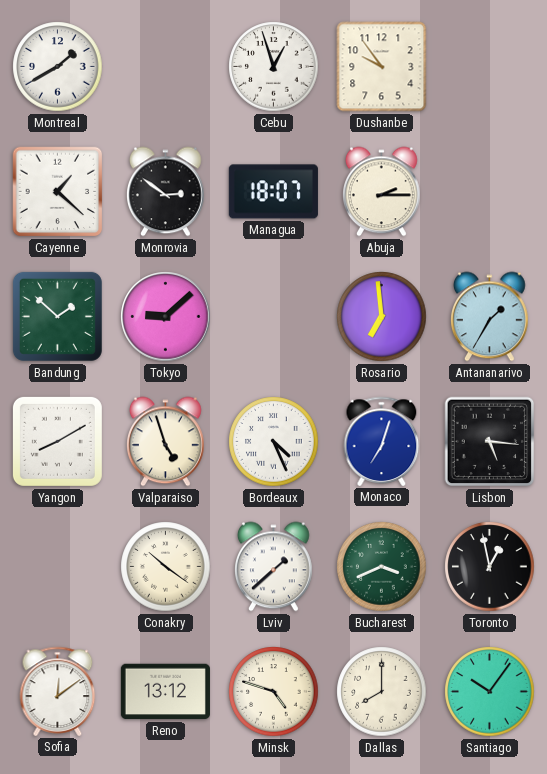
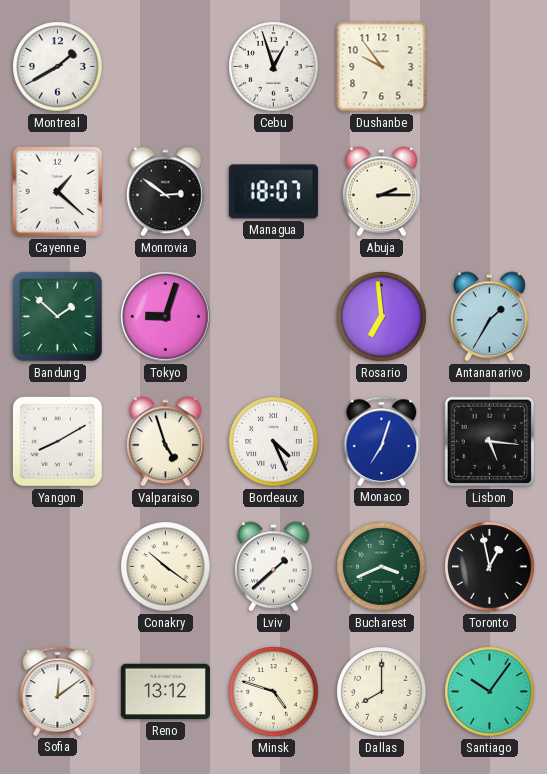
Tokyo: 9:08 -> 9:03
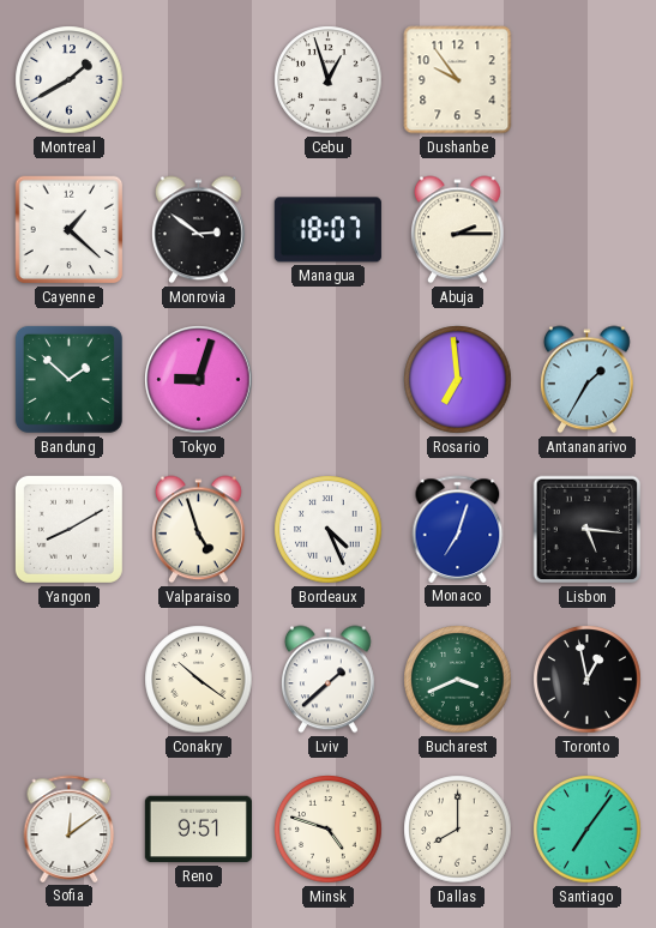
Reno: 13:12 -> 9:51
Santiago: 10:06 -> 7:06
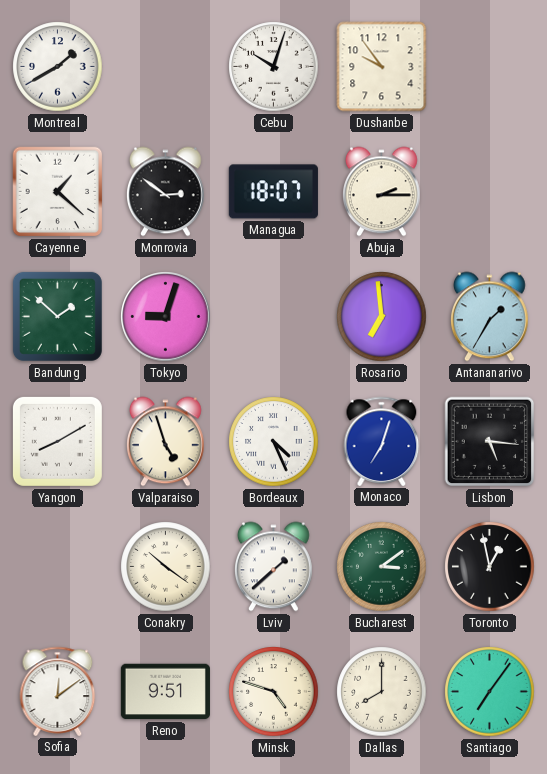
Cebu: 12:57 -> 10:03
Bucharest: 3:41 -> 3:09
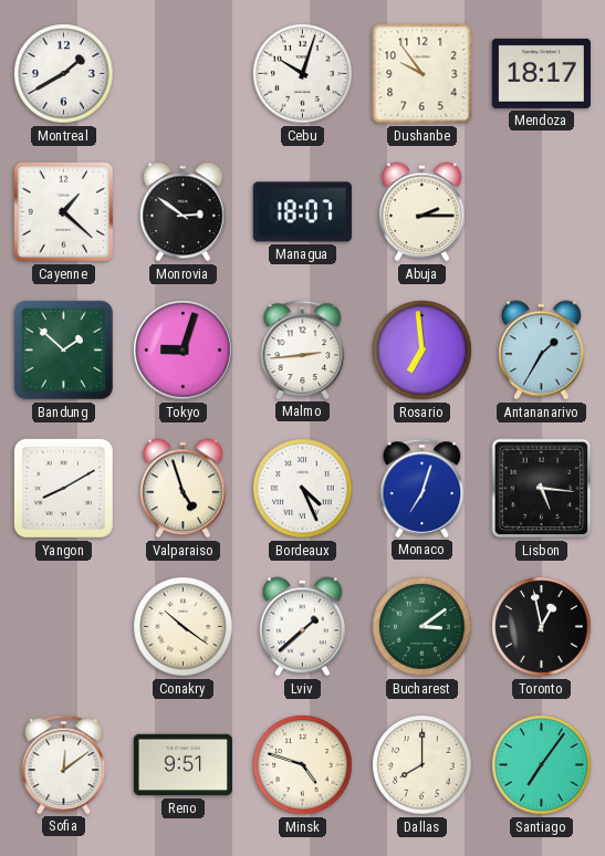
Mendoza: none -> 18:17
Malmo: none -> 2:44
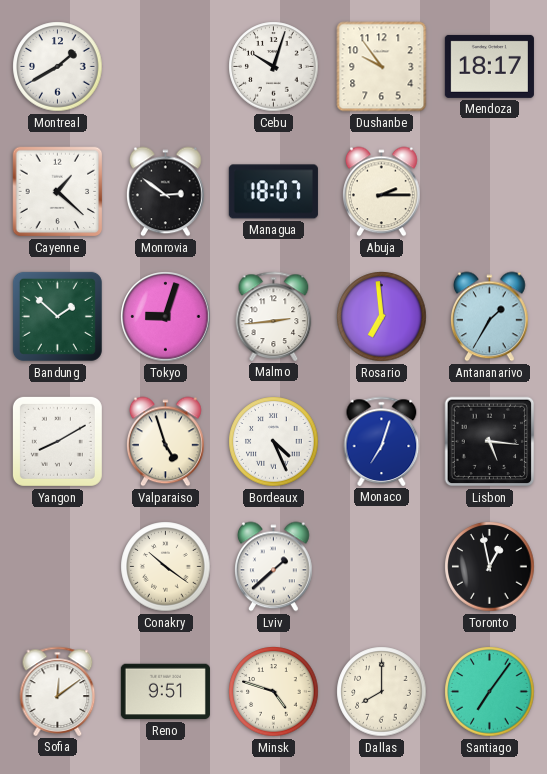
Bucharest: 3:09 -> none
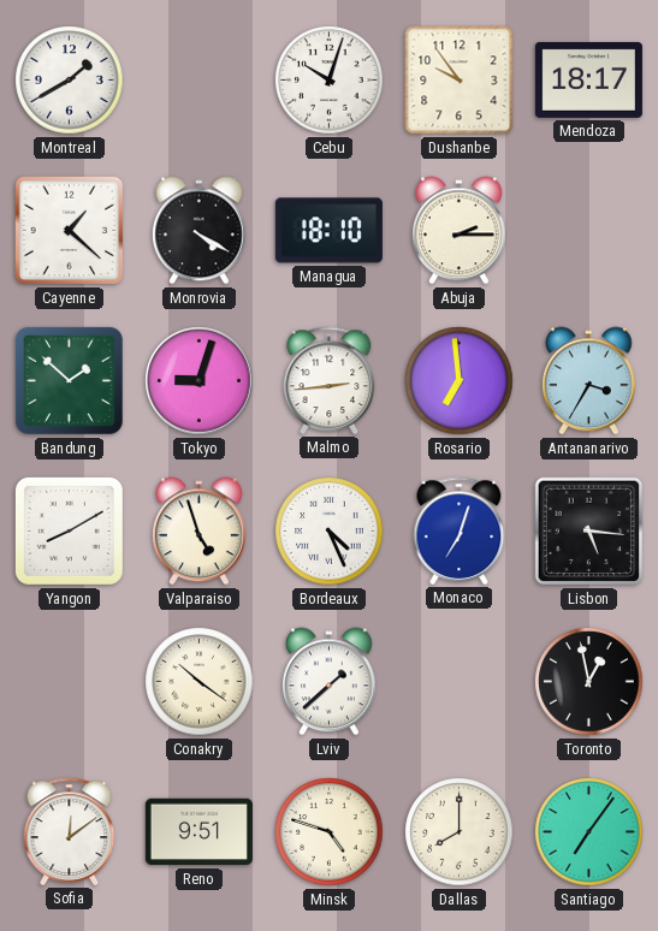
Monrovia: 2:51 -> 4:20
Managua: 18:07 -> 18:10
Antananarivo: 1:35 -> 3:35
